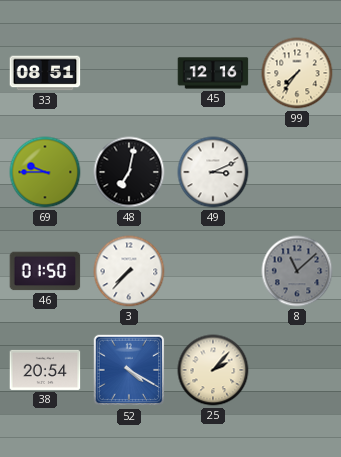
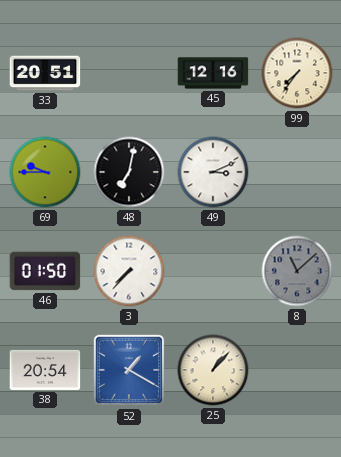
33: 08:51 -> 20:51
52: 4:20 -> 1:20
25: 2:07 -> 1:07
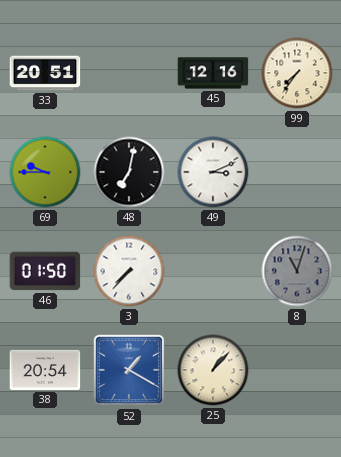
8: 11:08 -> 11:03
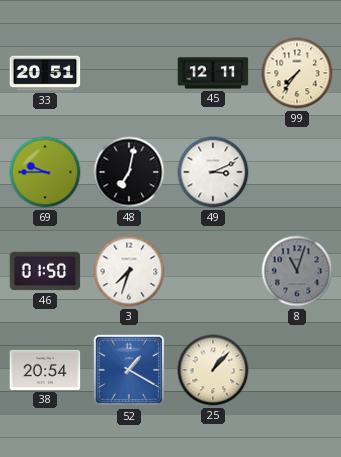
45: 12:16 -> 12:11
3: 7:37 -> 7:33
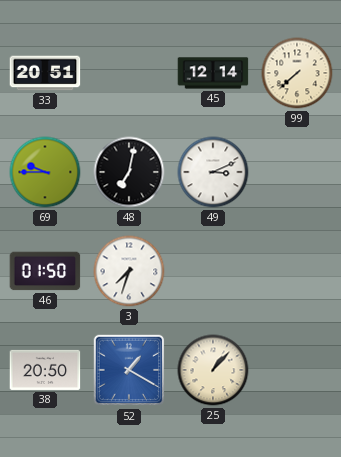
45: 12:11 -> 12:14
99: 7:36 -> 7:38
8: 11:03 -> none
38: 20:54 -> 20:50
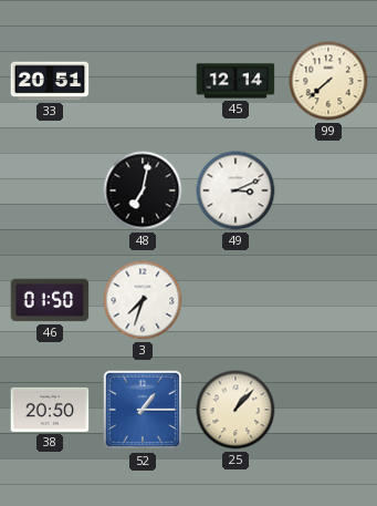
69: 9:45 -> none
52: 1:20 -> 1:15
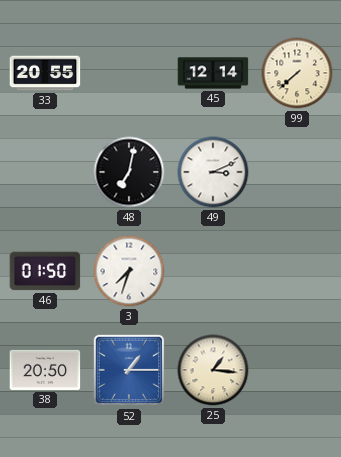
33: 20:51 -> 20:55
25: 1:07 -> 1:16
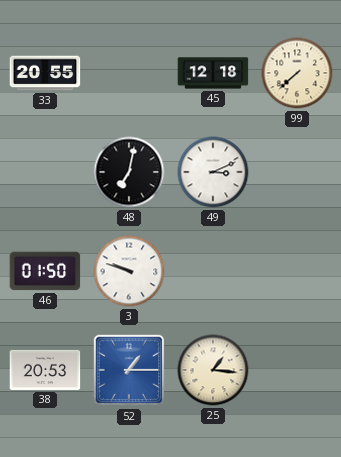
45: 12:14 -> 12:18
3: 7:33 -> 9:48
38: 20:50 -> 20:53
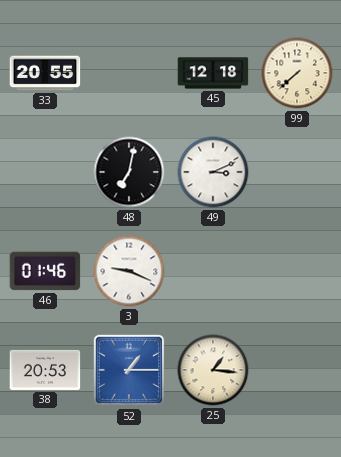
46: 01:50 -> 01:46
3: 9:48 -> 9:19
